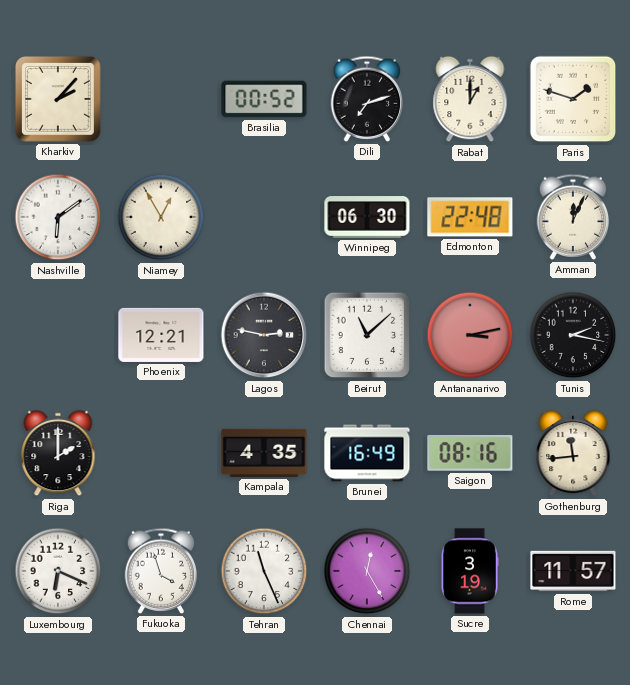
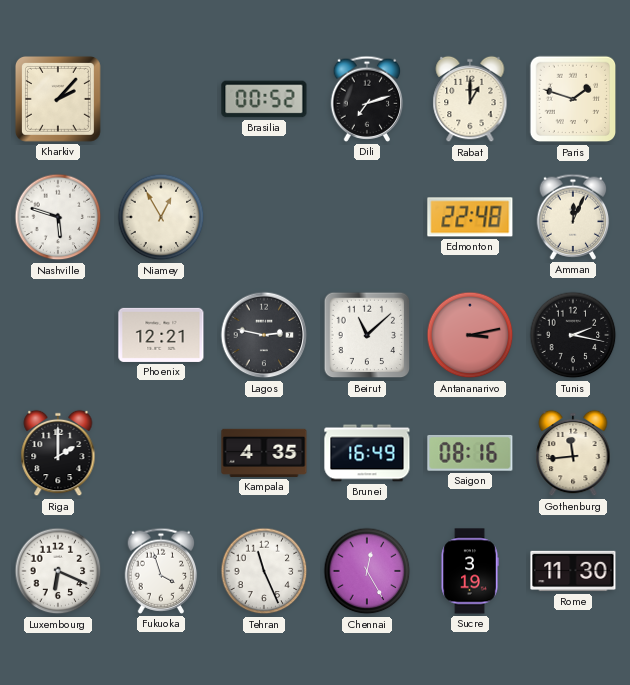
Nashville: 6:09 -> 5:48
Winnipeg: 06:30 -> none
Rome: 11:57 -> 11:30
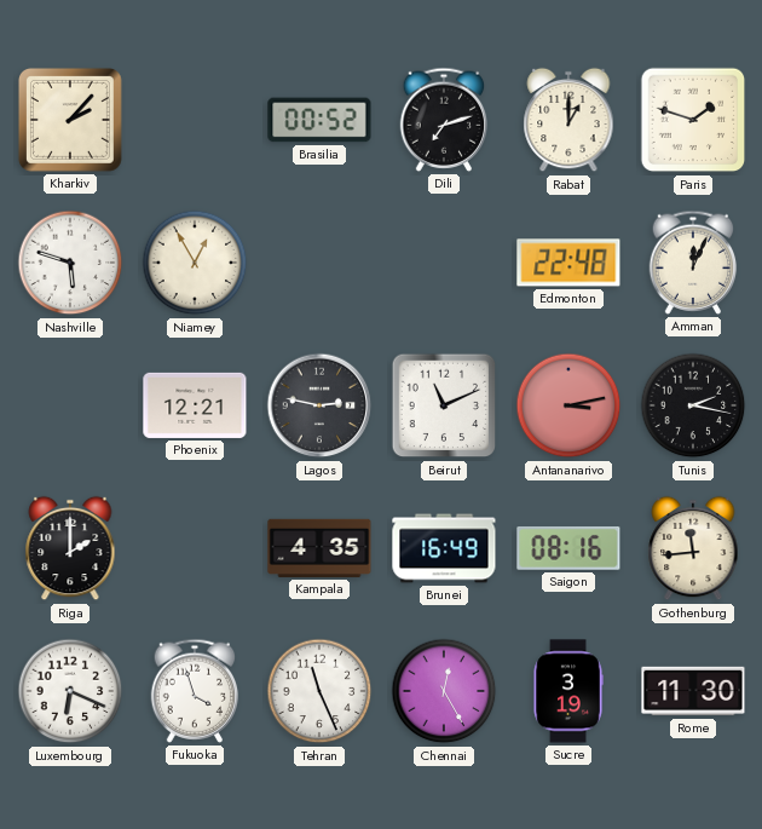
Beirut: 11:08 -> 11:11
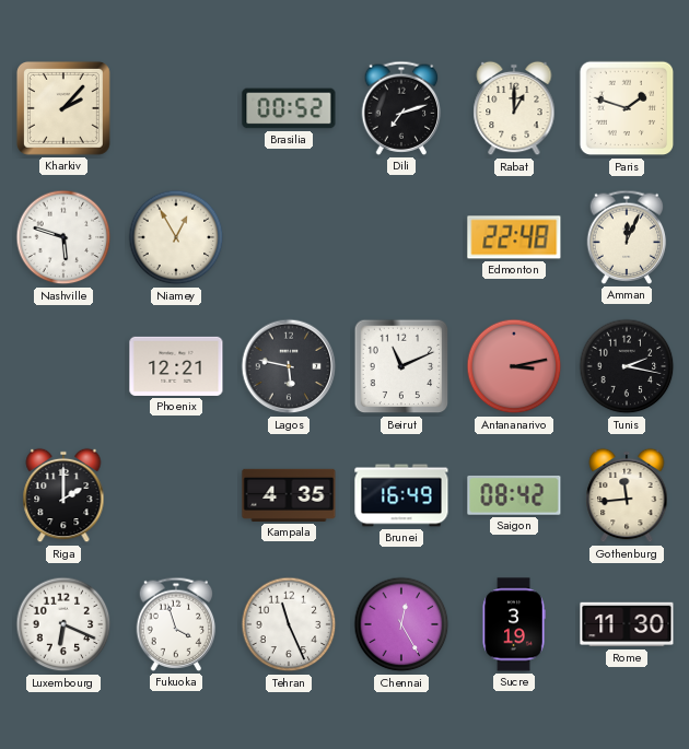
Lagos: 2:47 -> 5:47
Saigon: 08:16 -> 08:42
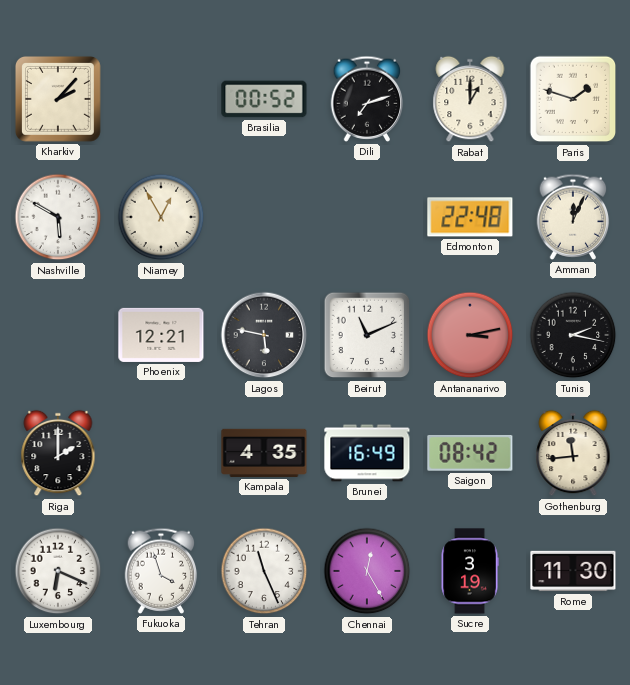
Nashville: 5:48 -> 5:50
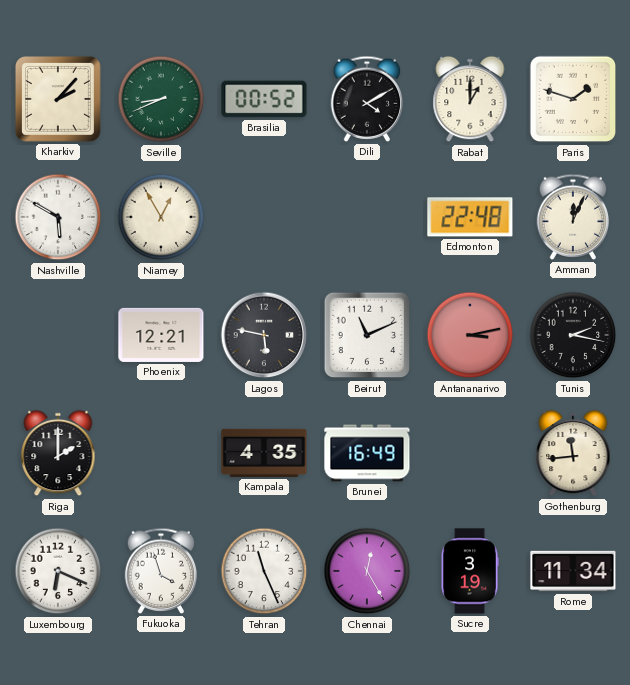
Seville: none -> 8:41
Dili: 7:12 -> 4:10
Saigon: 08:42 -> none
Rome: 11:30 -> 11:34
